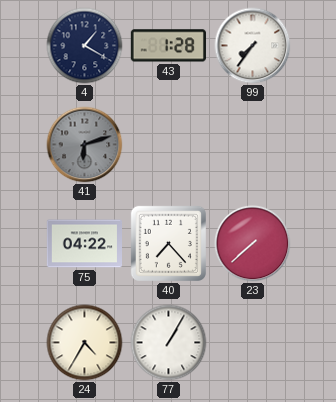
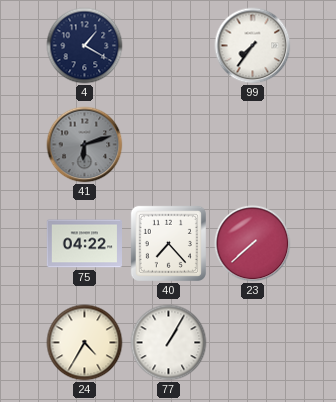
43: 1:28 -> none
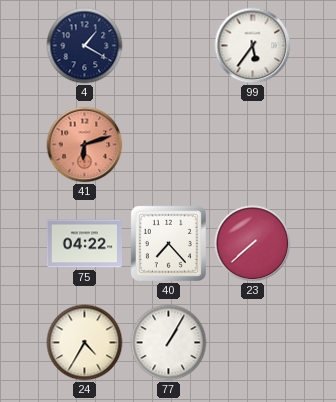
99: 7:36 -> 5:36
41 dial: grey -> salmon
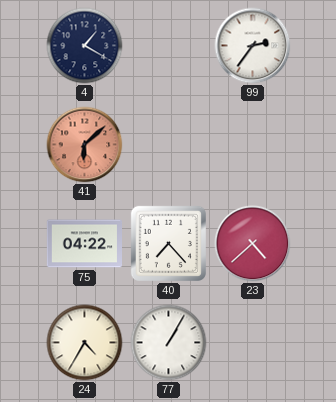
99: 5:36 -> 2:36
41: 6:12 -> 6:08
23: 7:38 -> 4:38
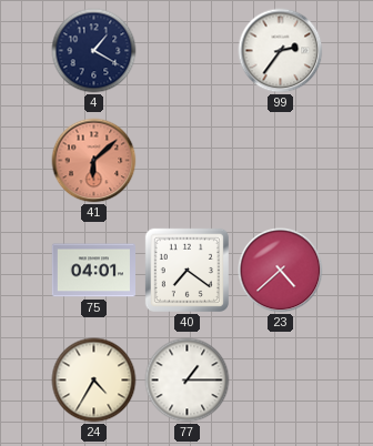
75: 04:22 -> 04:01
40: 7:23 -> 7:21
77: 1:05 -> 1:15
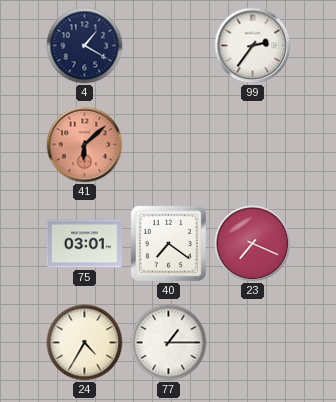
75: 04:01 -> 03:01
23: 4:38 -> 7:19
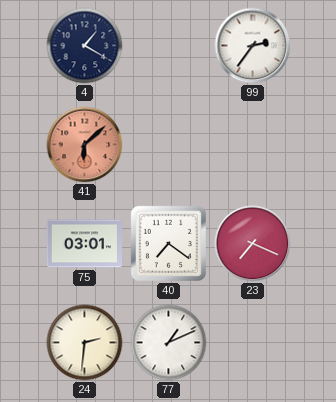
24: 4:35 -> 2:31
77: 1:15 -> 1:11
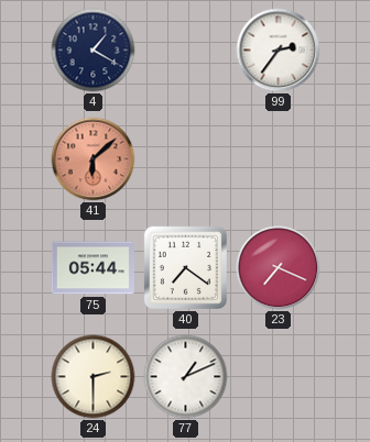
75: 03:01 -> 05:44
24: 2:31 -> 2:30
